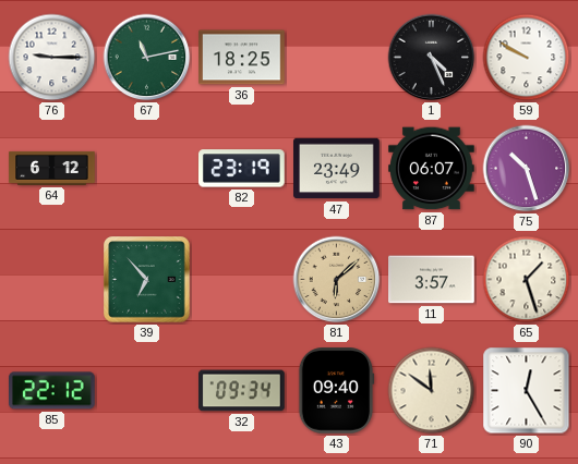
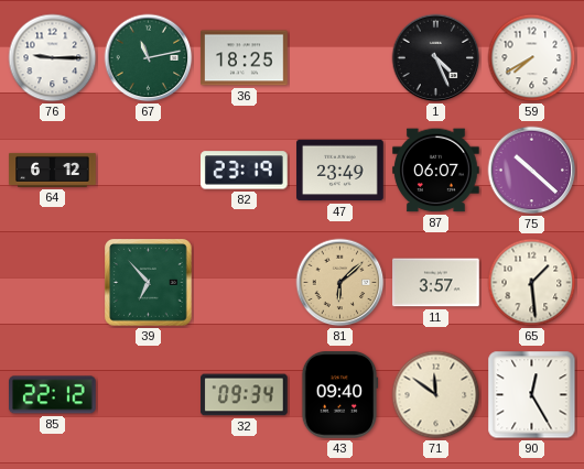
59: 9:50 -> 7:40
75: 10:27 -> 10:22
65: 1:27 -> 1:29
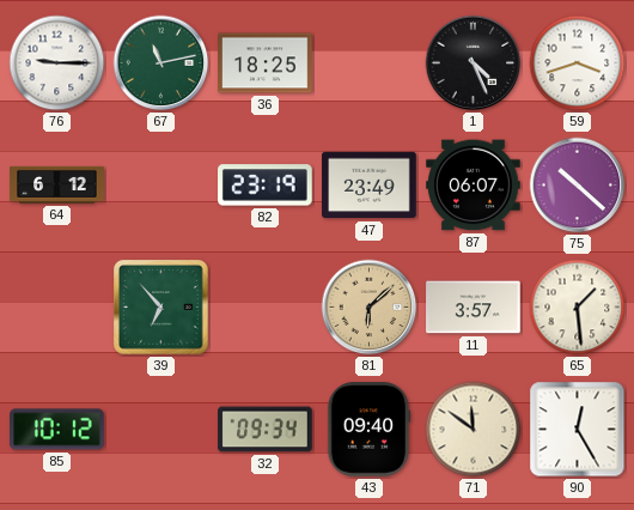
59: 7:40 -> 3:42
85: 22:12 -> 10:12
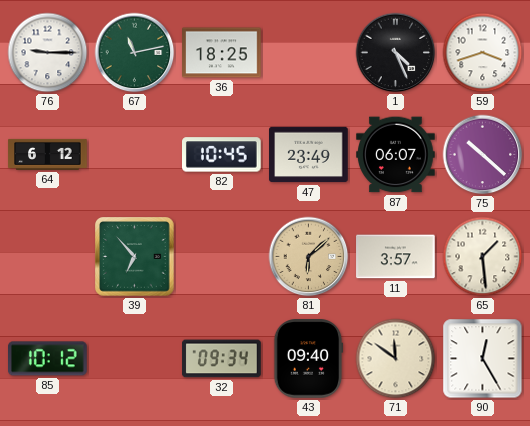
82: 23:19 -> 10:45
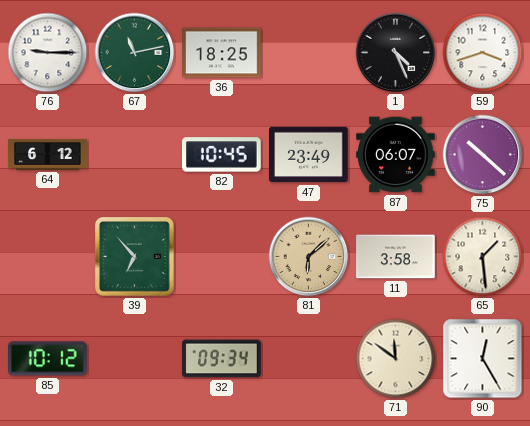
11: 3:57 -> 3:58
43: 09:40 -> none
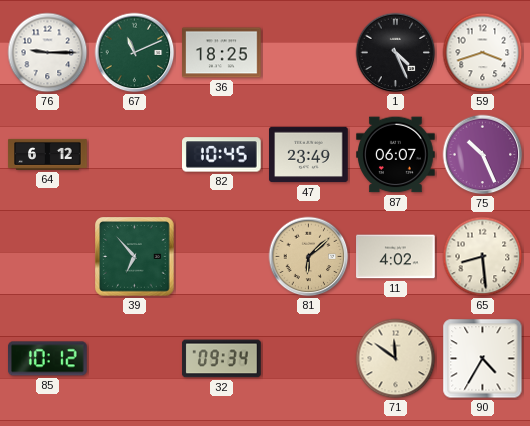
67: 11:13 -> 11:11
75: 10:22 -> 10:26
11: 3:58 -> 4:02
65: 1:29 -> 8:29
90: 12:25 -> 4:35
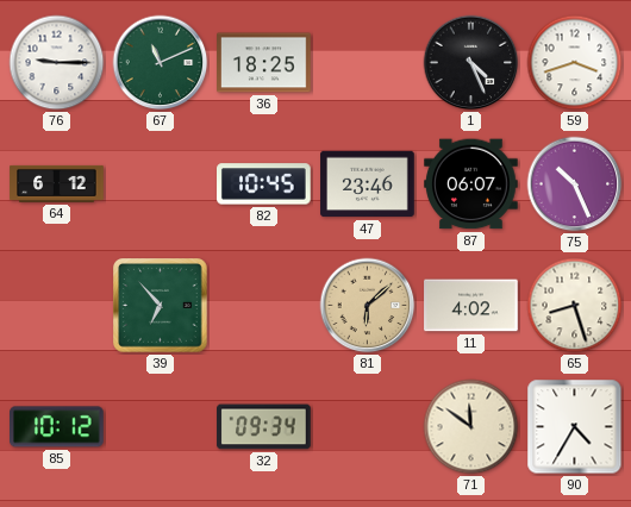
47: 23:49 -> 23:46
65: 8:29 -> 8:27
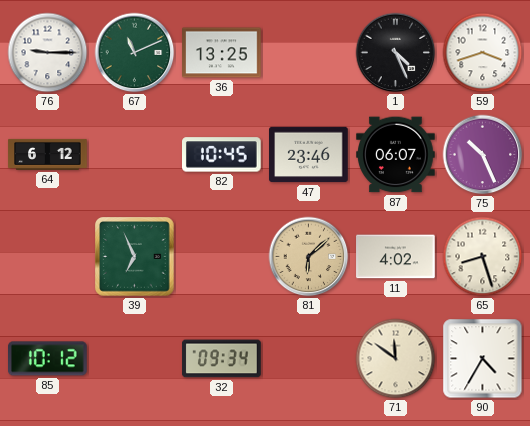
36: 18:25 -> 13:25
39: 6:53 -> 6:56
